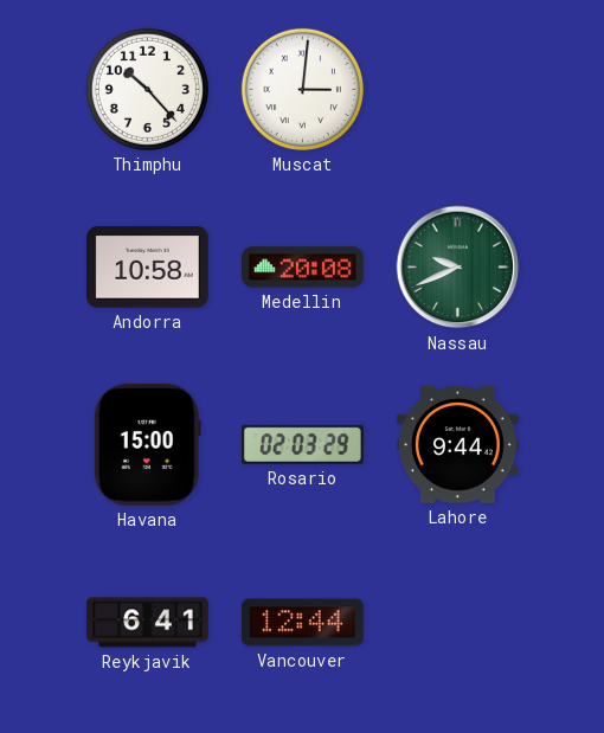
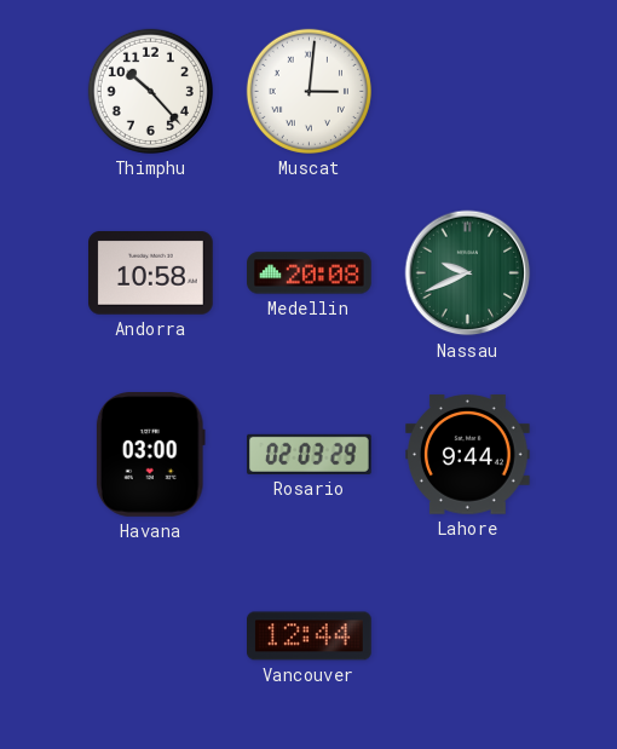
Havana: 15:00 -> 03:00
Reykjavik: 6:41 -> none
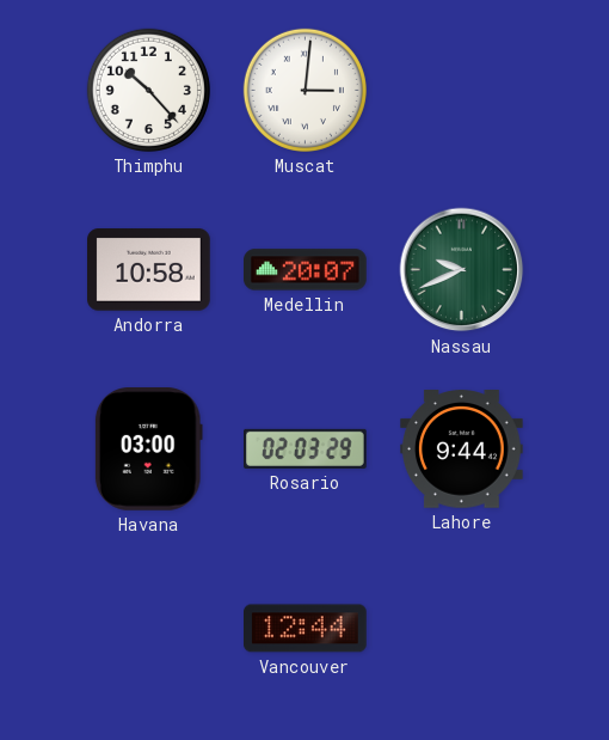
Medellin: 20:08 -> 20:07
